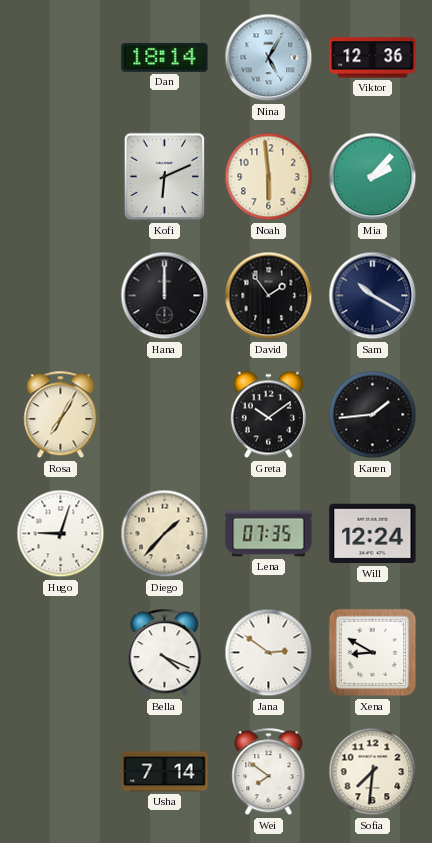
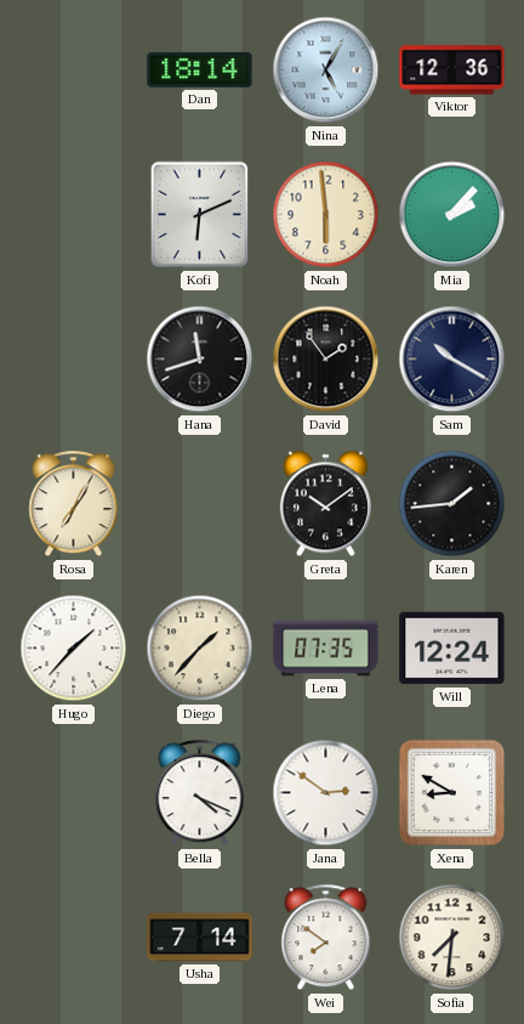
Hana: 12:00 -> 11:42
Hugo: 9:03 -> 1:37
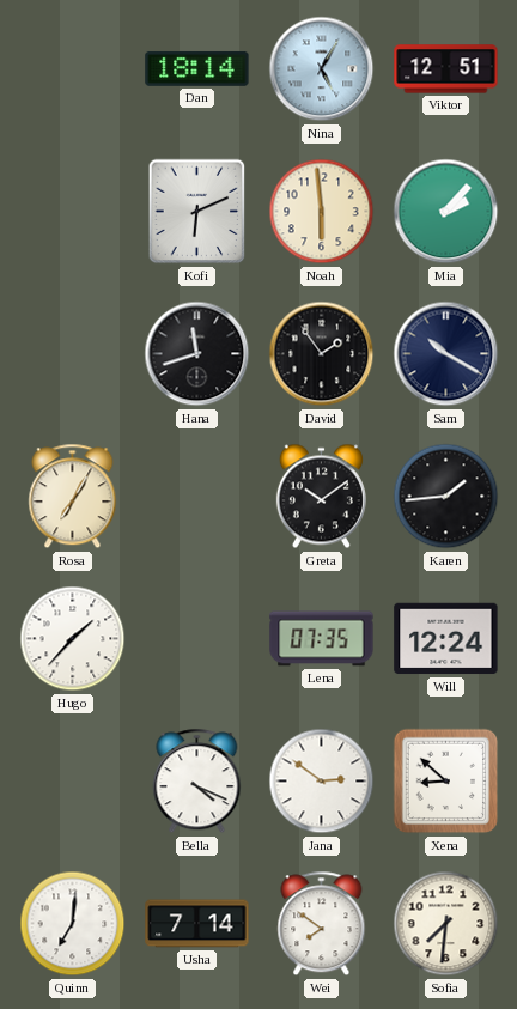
Viktor: 12:36 -> 12:51
Diego: 1:37 -> none
Xena: 8:50 -> 8:52
Quinn: none -> 7:01
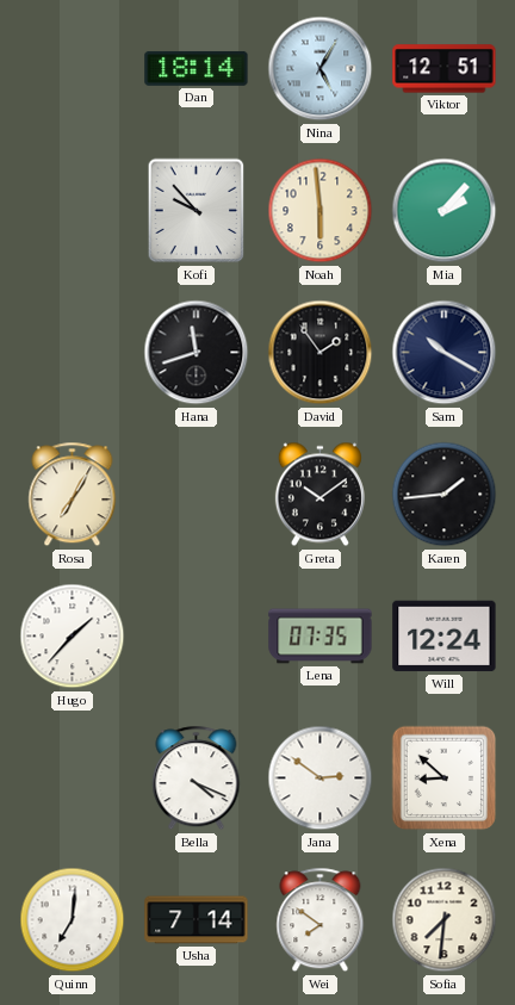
Kofi: 6:11 -> 9:53
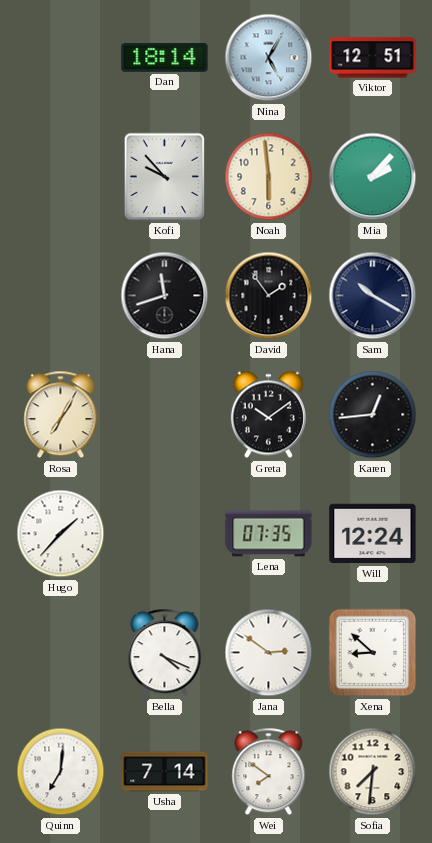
Karen: 1:44 -> 12:44
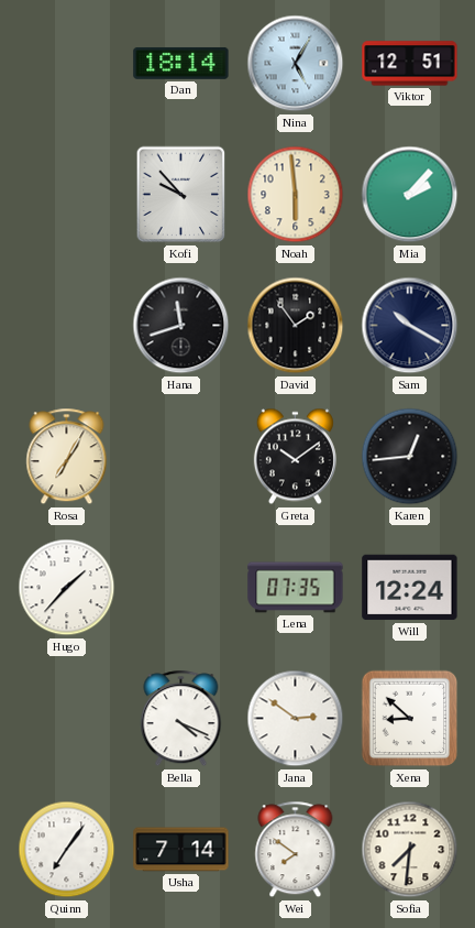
Quinn: 7:01 -> 7:06
